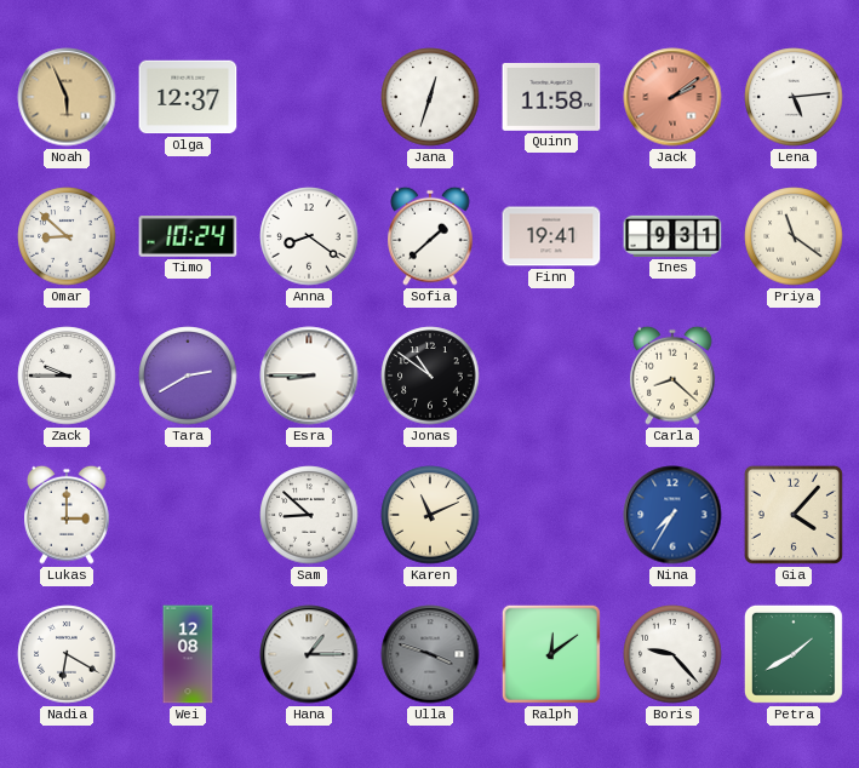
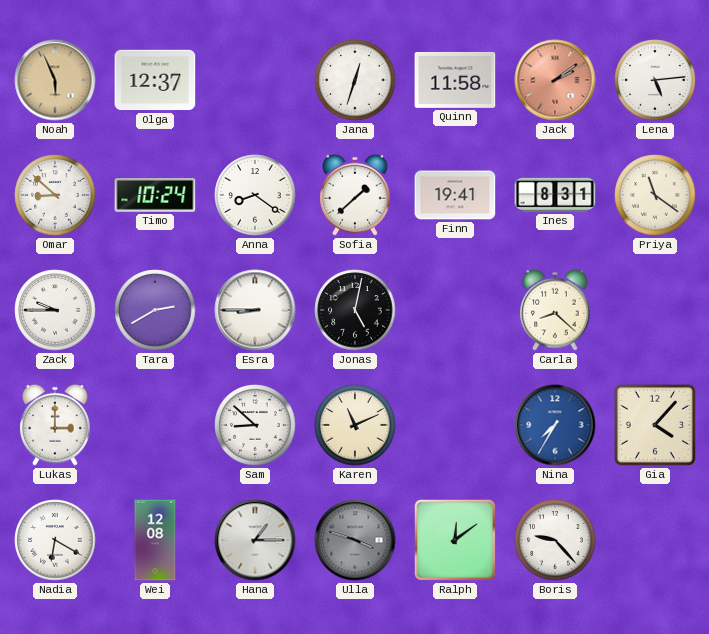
Ines: 9:31 -> 8:31
Jonas: 10:51 -> 5:02
Petra: 1:40 -> none
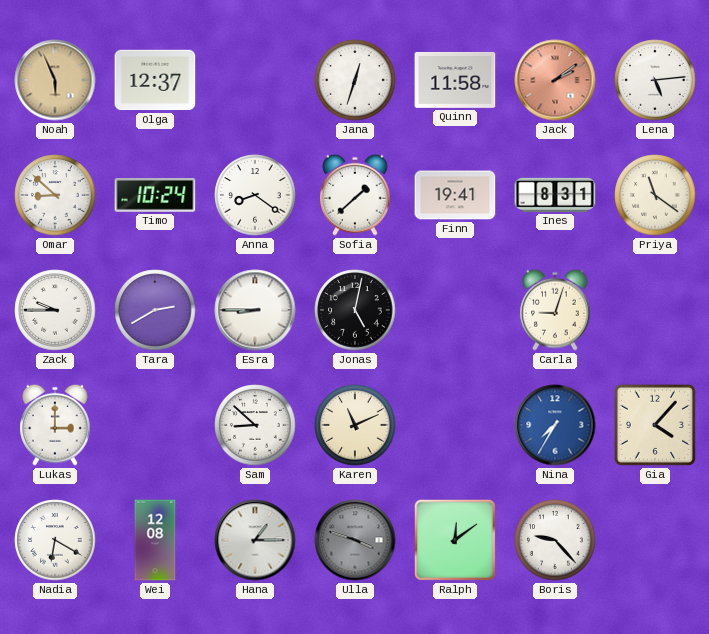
Carla: 8:22 -> 9:03
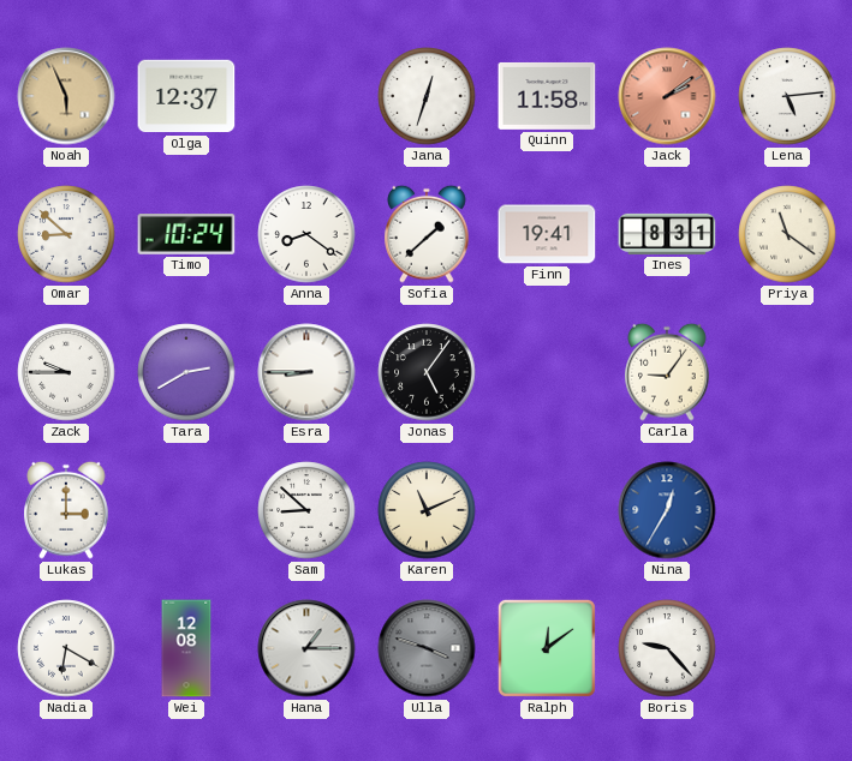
Jonas: 5:02 -> 5:06
Carla: 9:03 -> 9:06
Nina: 7:35 -> 12:35
Gia: 4:07 -> none
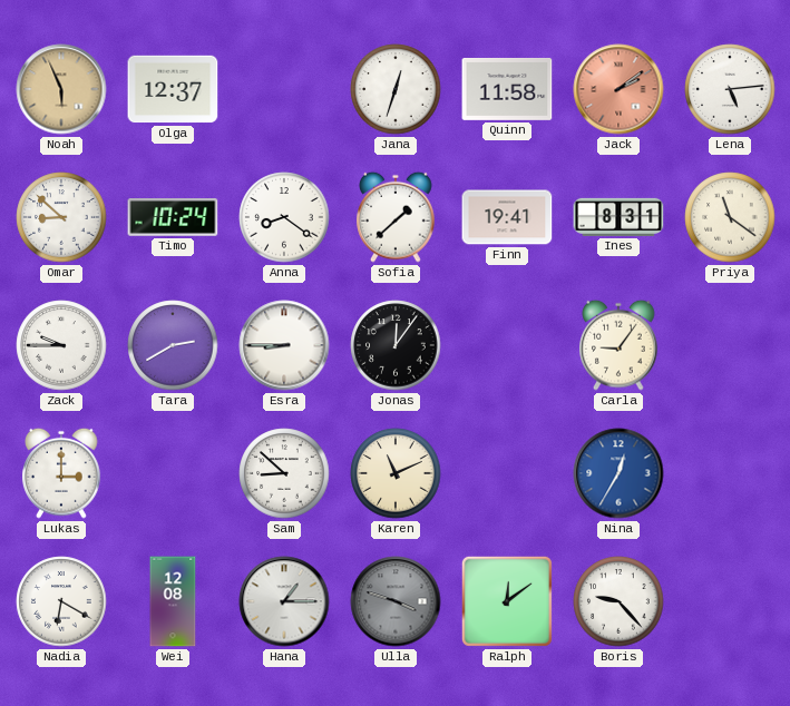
Jonas: 5:06 -> 12:06
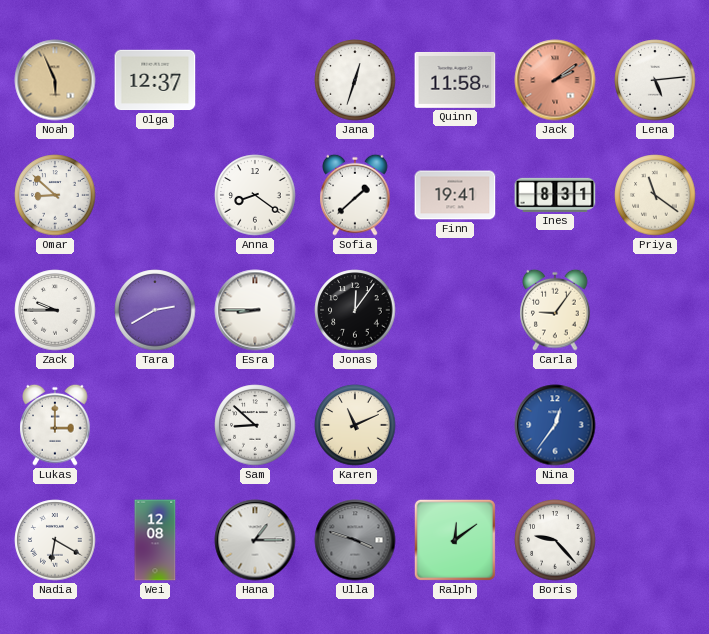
Timo: 10:24 -> none
Nina: 12:35 -> 12:36
